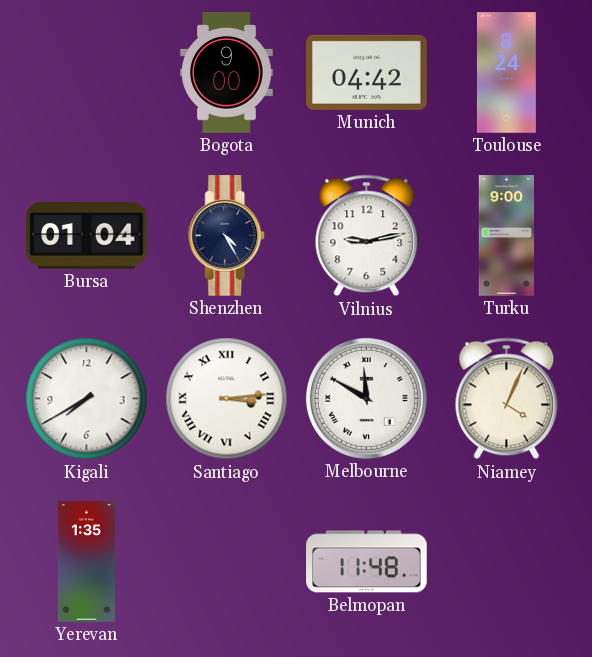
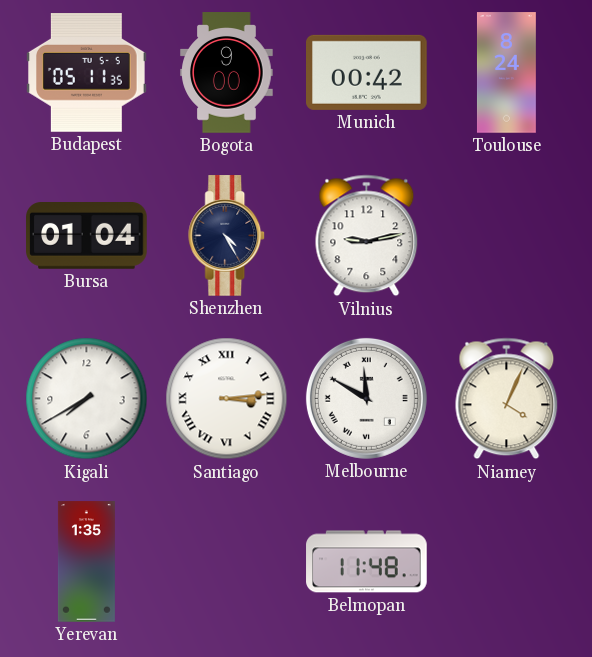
Budapest: none -> 05:11
Munich: 04:42 -> 00:42
Turku: 9:00 -> none
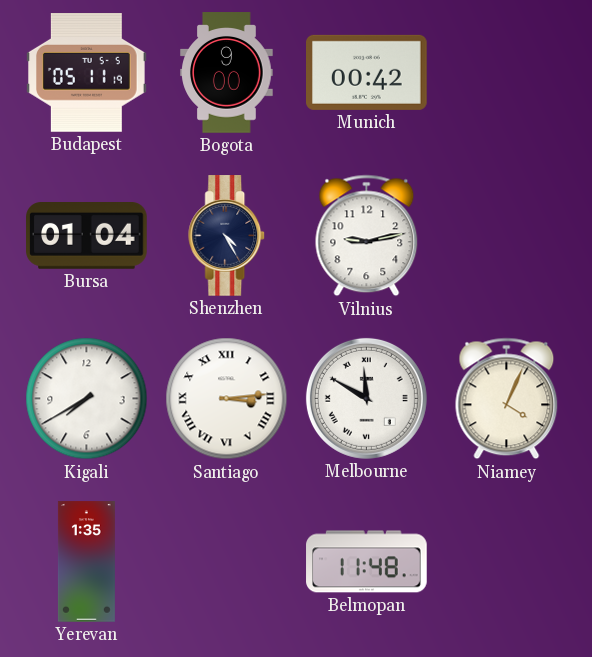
Budapest: 05:11:35 -> 05:11:19
Toulouse: 8:24 -> none
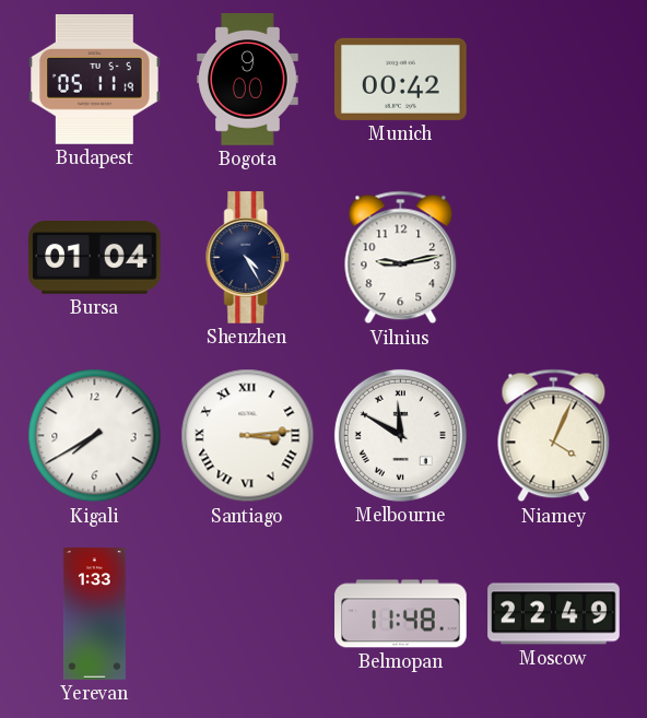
Yerevan: 1:35 -> 1:33
Moscow: none -> 22:49
